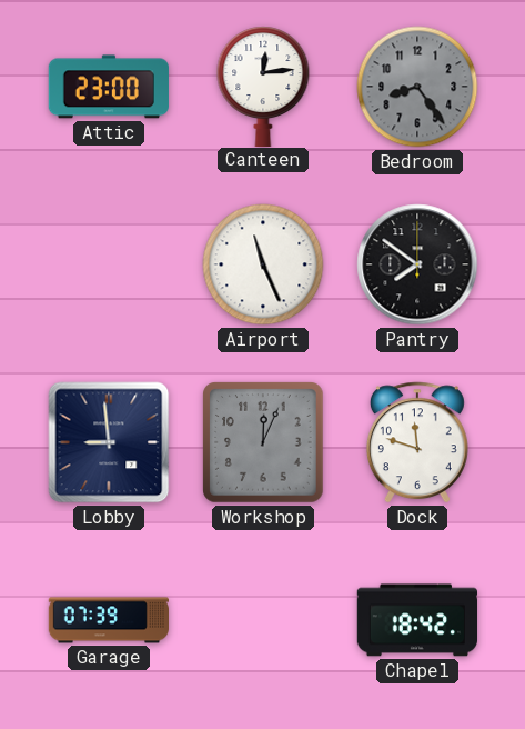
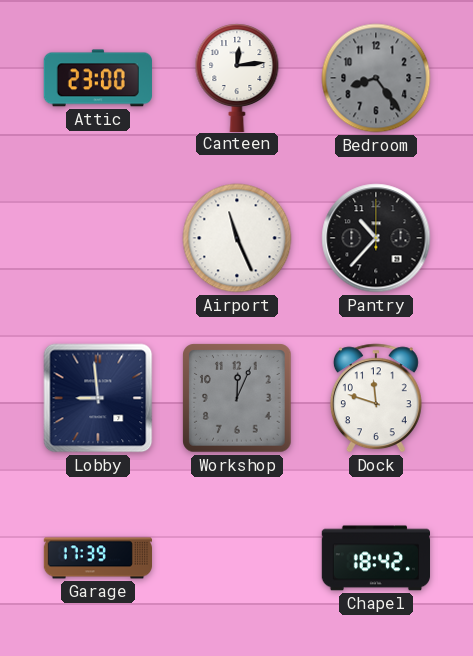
Pantry: 7:51 -> 10:37
Garage: 07:39 -> 17:39
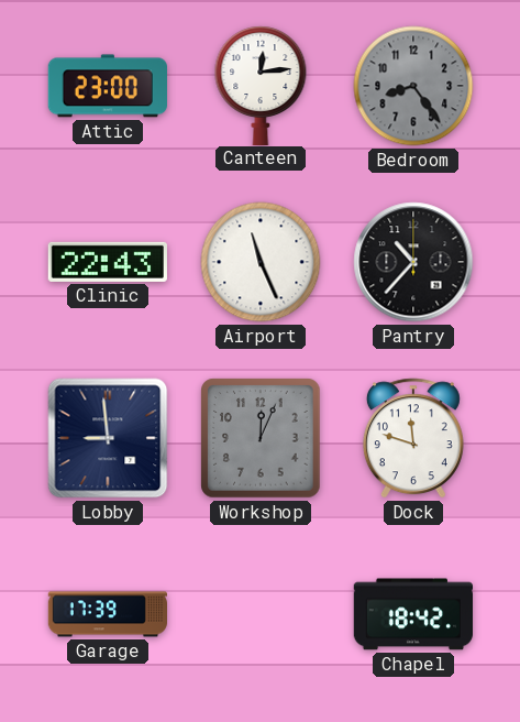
Clinic: none -> 22:43
